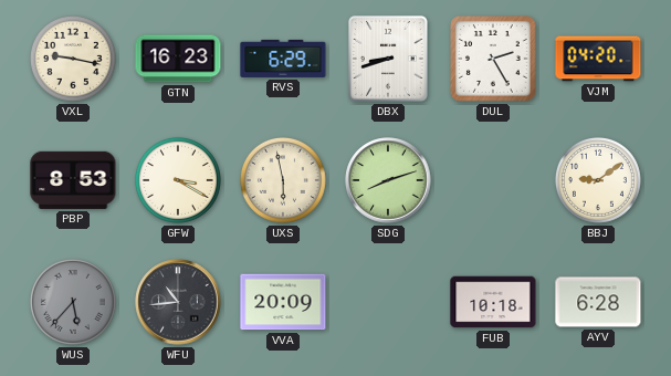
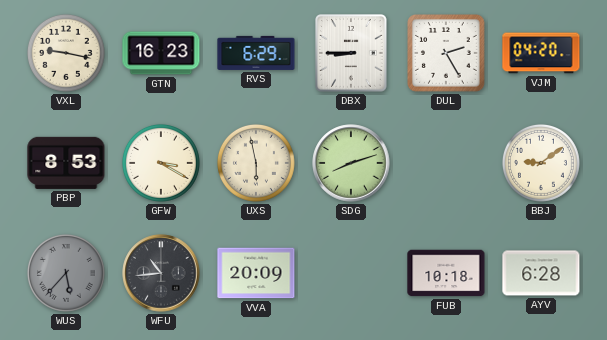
DBX: 8:42 -> 8:45
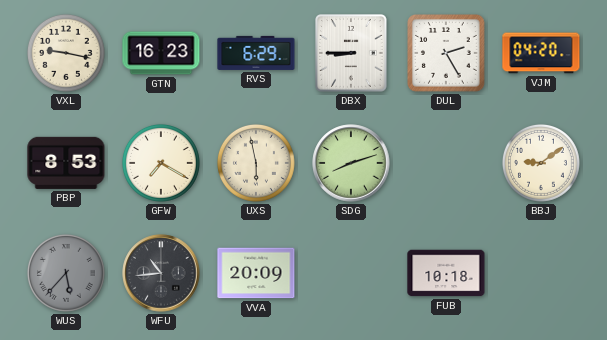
GFW: 3:20 -> 7:20
AYV: 6:28 -> none
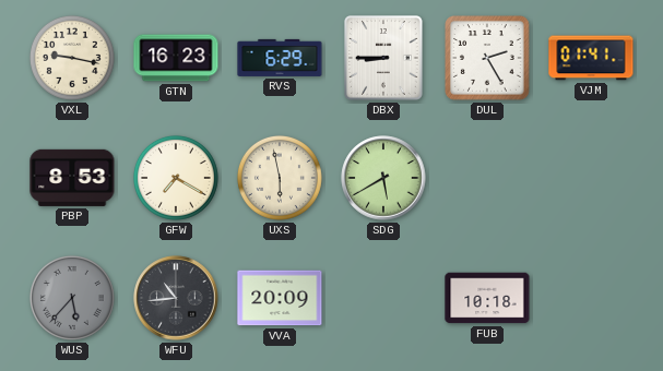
VJM: 04:20 -> 01:41
SDG: 8:12 -> 5:40
BBJ: 9:09 -> none
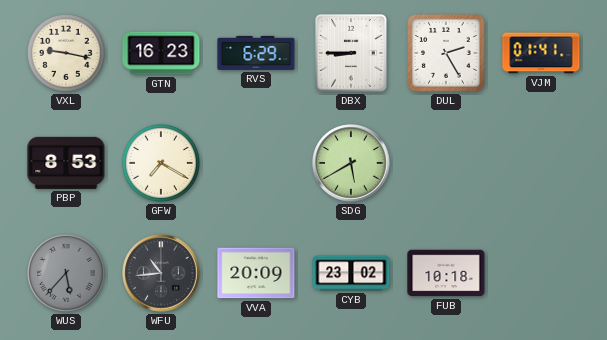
UXS: 5:58 -> none
CYB: none -> 23:02
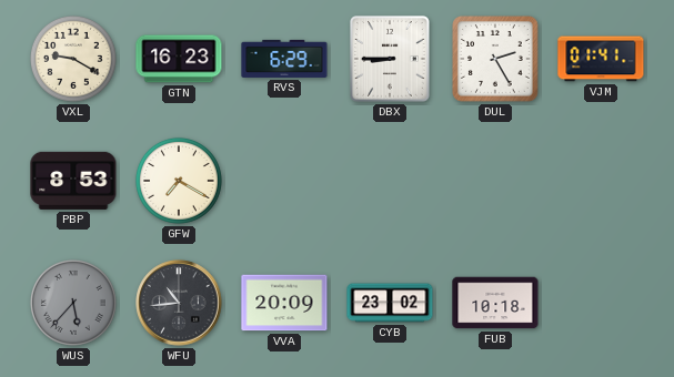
VXL: 9:17 -> 9:20
SDG: 5:40 -> none
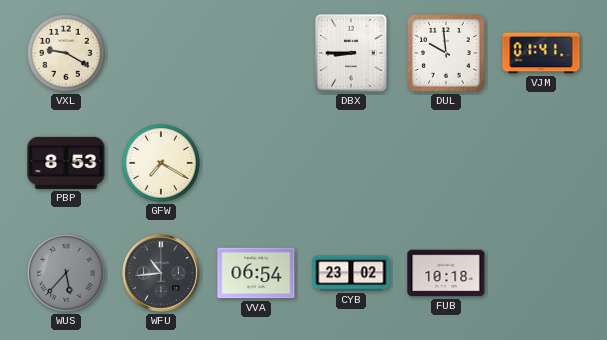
GTN: 16:23 -> none
RVS: 6:29 -> none
DUL: 2:25 -> 9:59
VVA: 20:09 -> 06:54
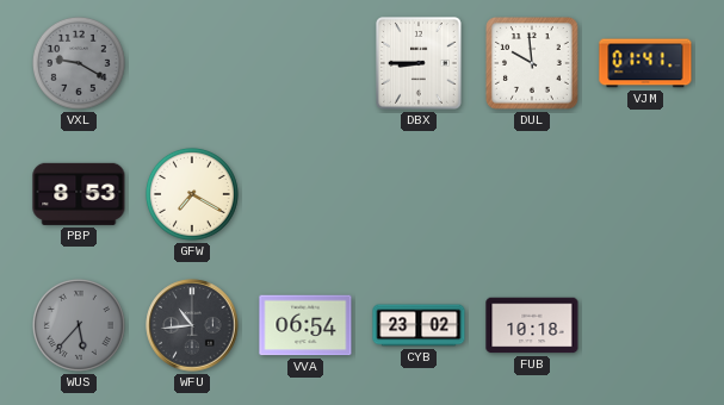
VXL dial: cream -> grey
